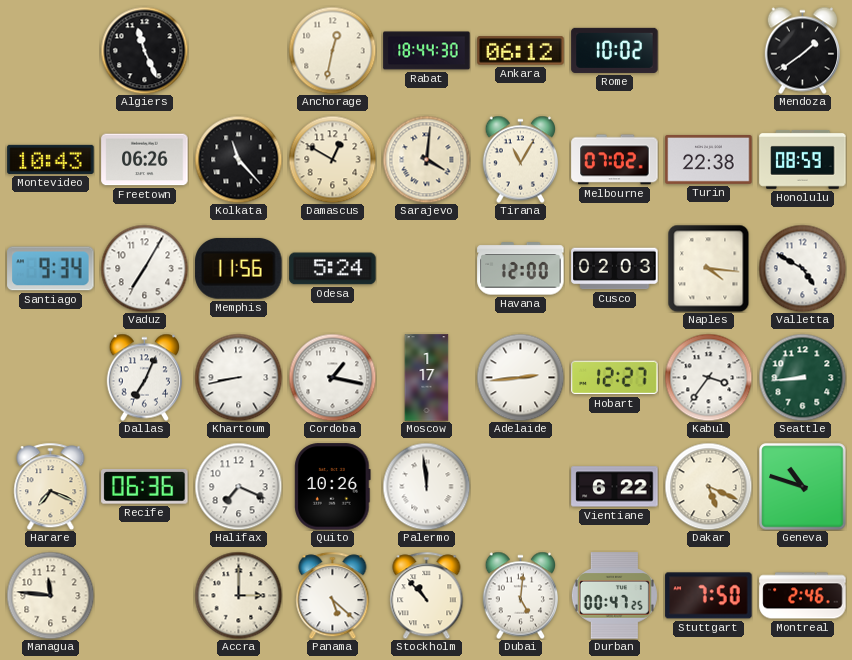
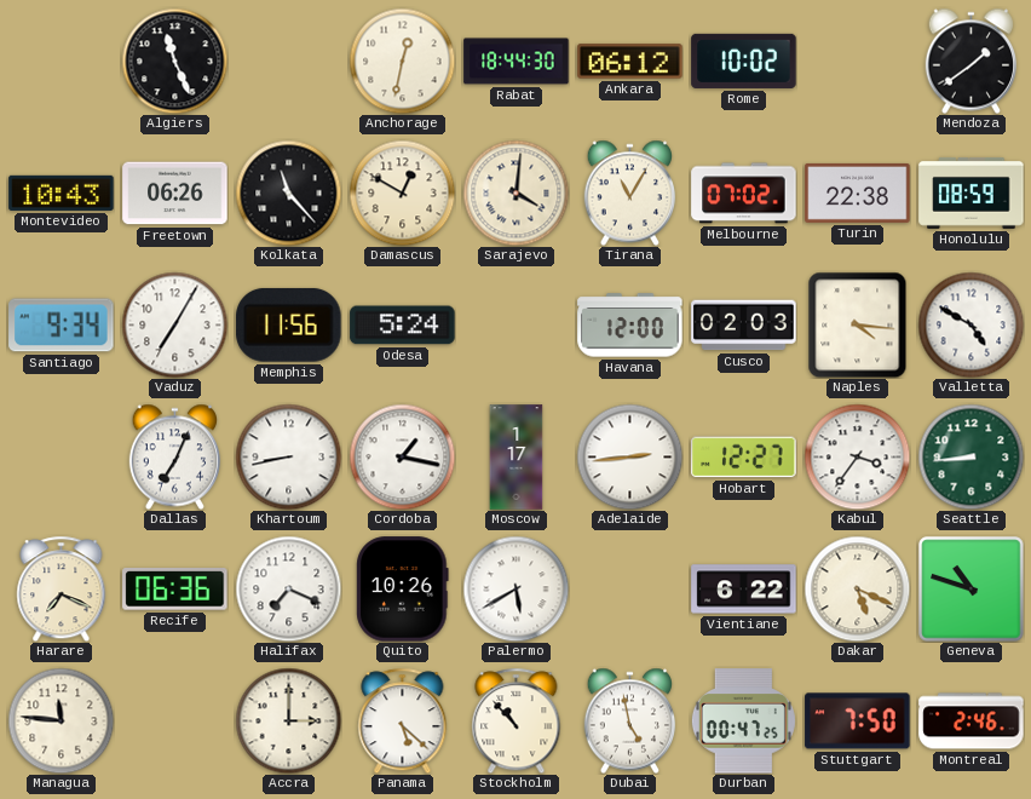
Palermo: 11:59 -> 5:40
Dubai: 5:01 -> 4:58
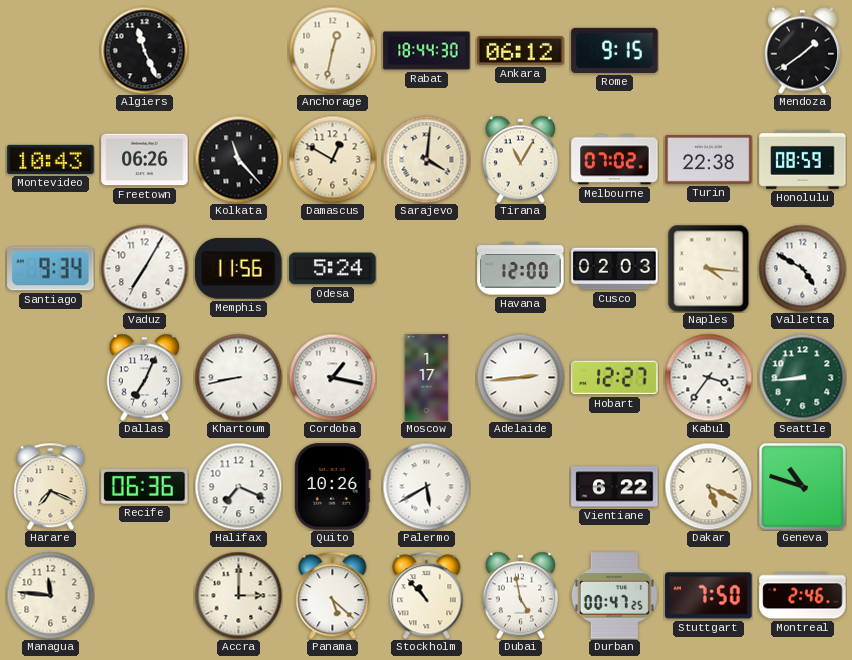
Rome: 10:02 -> 9:15
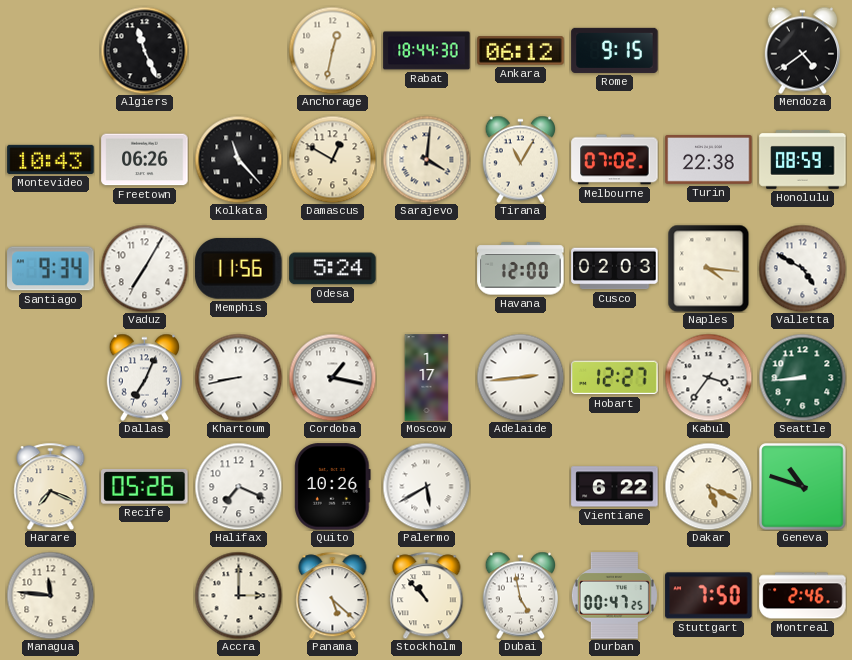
Mendoza: 1:39 -> 4:39
Recife: 06:36 -> 05:26
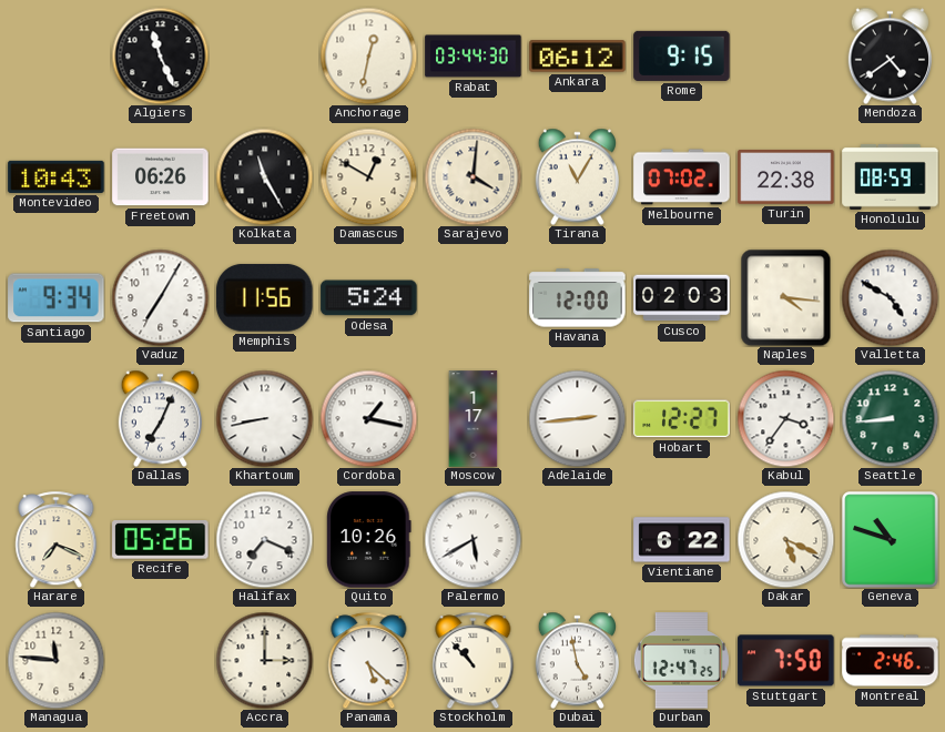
Rabat: 18:44 -> 03:44
Kolkata: 11:23 -> 11:25
Durban: 00:47 -> 12:47
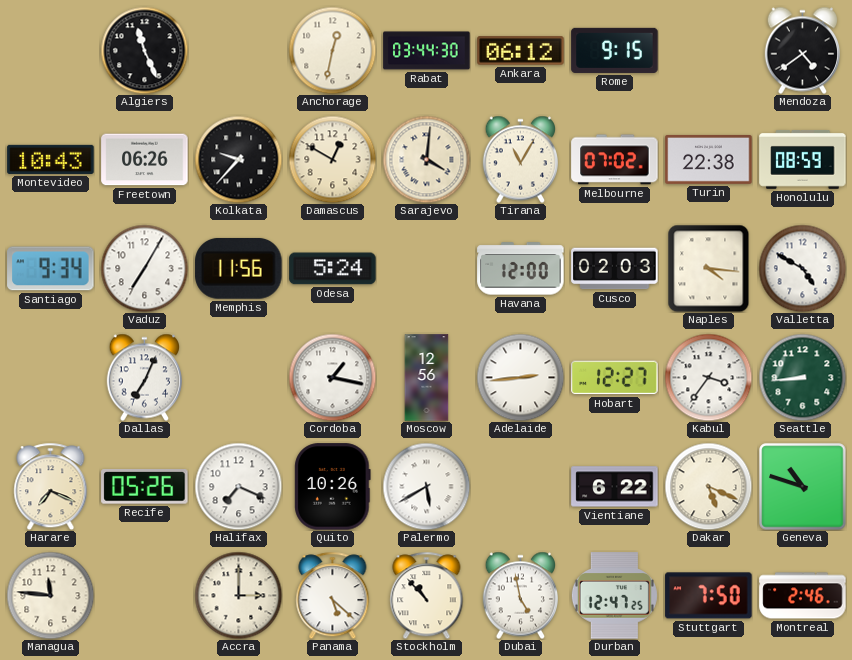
Kolkata: 11:25 -> 9:37
Khartoum: 8:43 -> none
Moscow: 1:17 -> 12:56
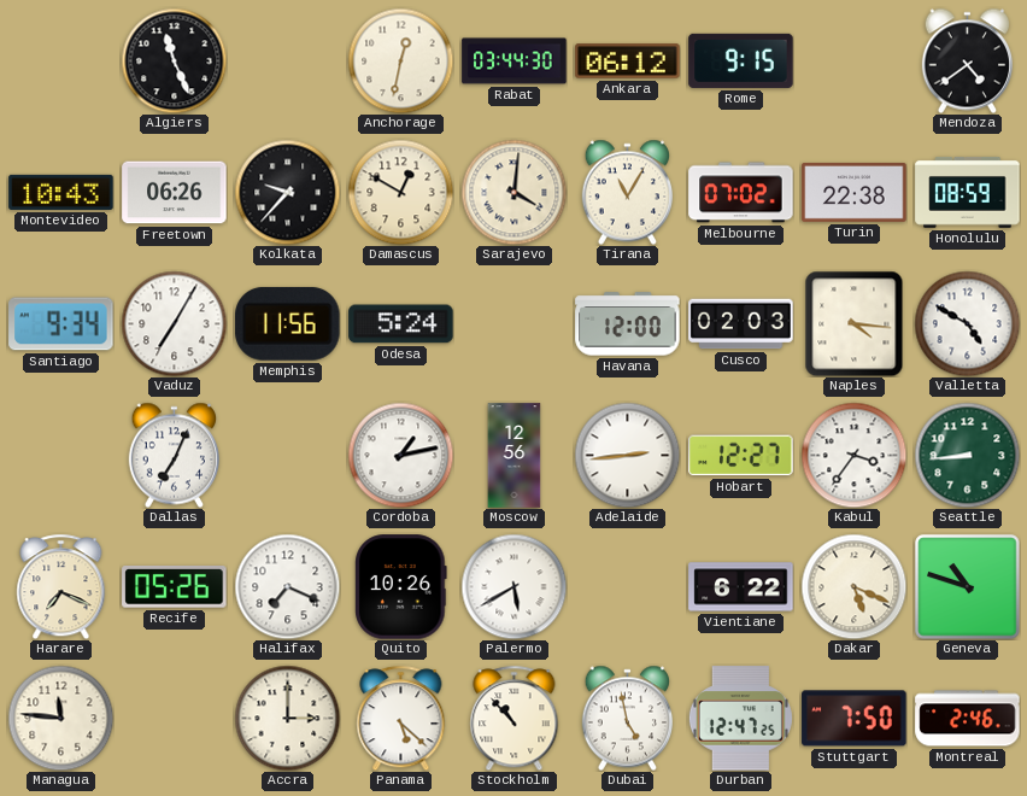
Cordoba: 1:17 -> 1:13
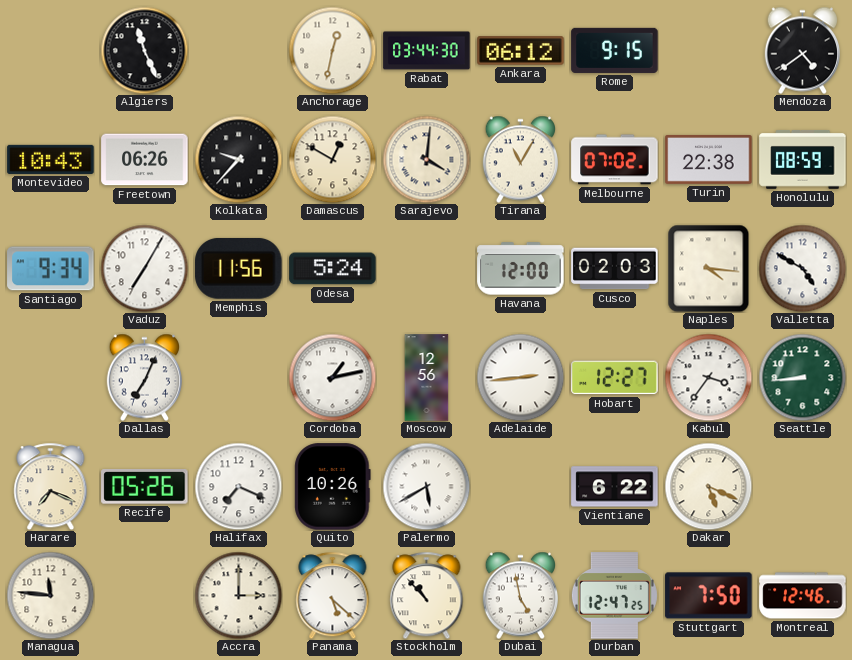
Geneva: 10:48 -> none
Montreal: 2:46 -> 12:46
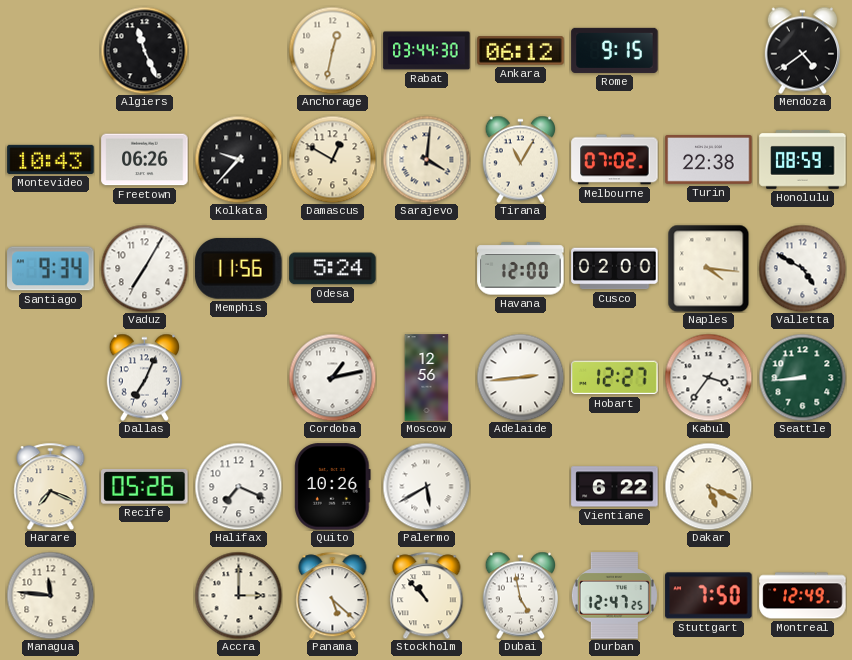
Cusco: 02:03 -> 02:00
Montreal: 12:46 -> 12:49
